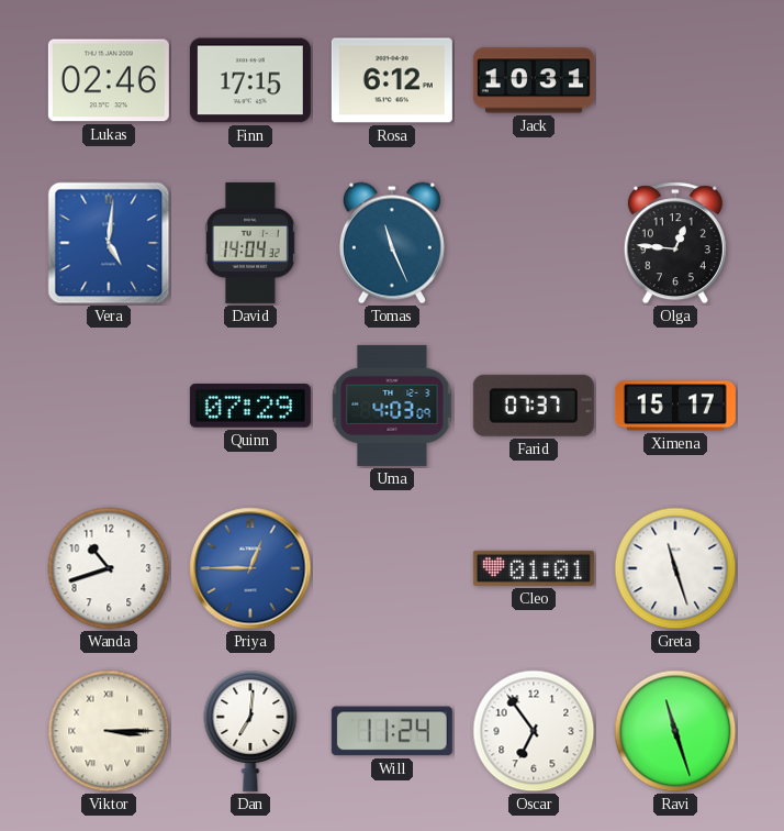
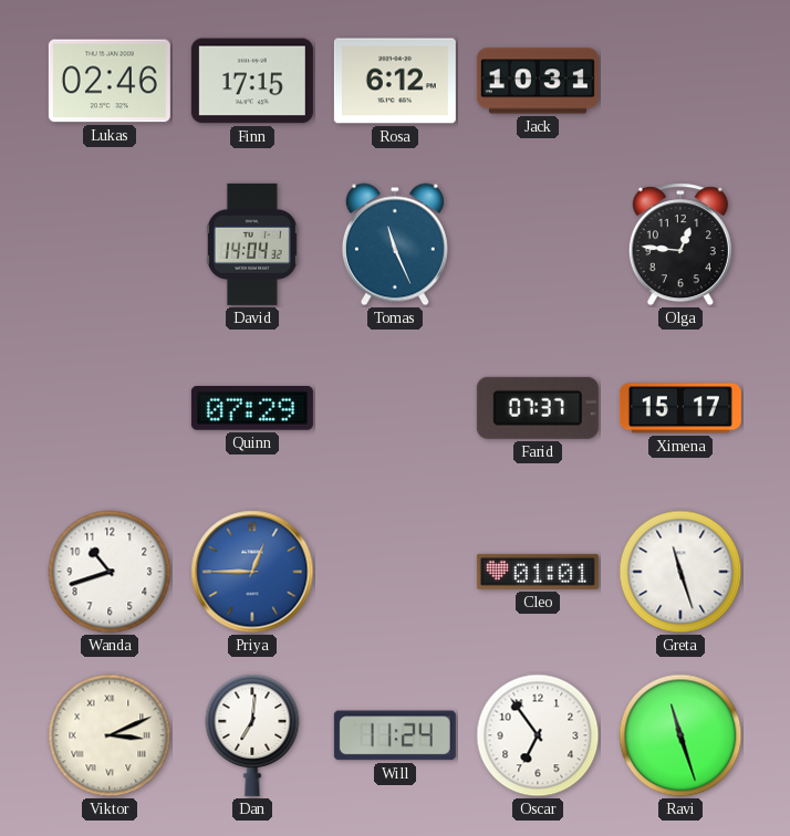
Vera: 5:01 -> none
Uma: 4:03 -> none
Viktor: 3:15 -> 3:11
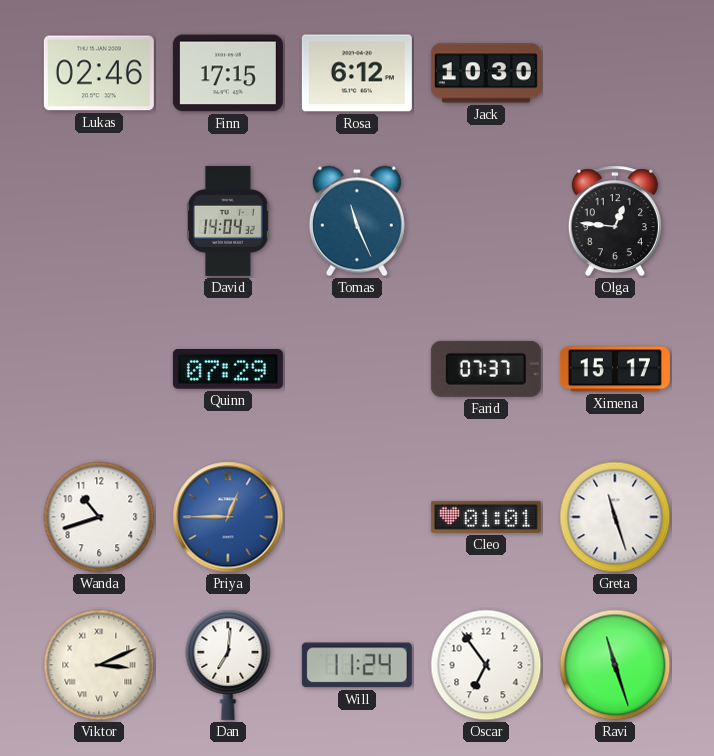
Jack: 10:31 -> 10:30
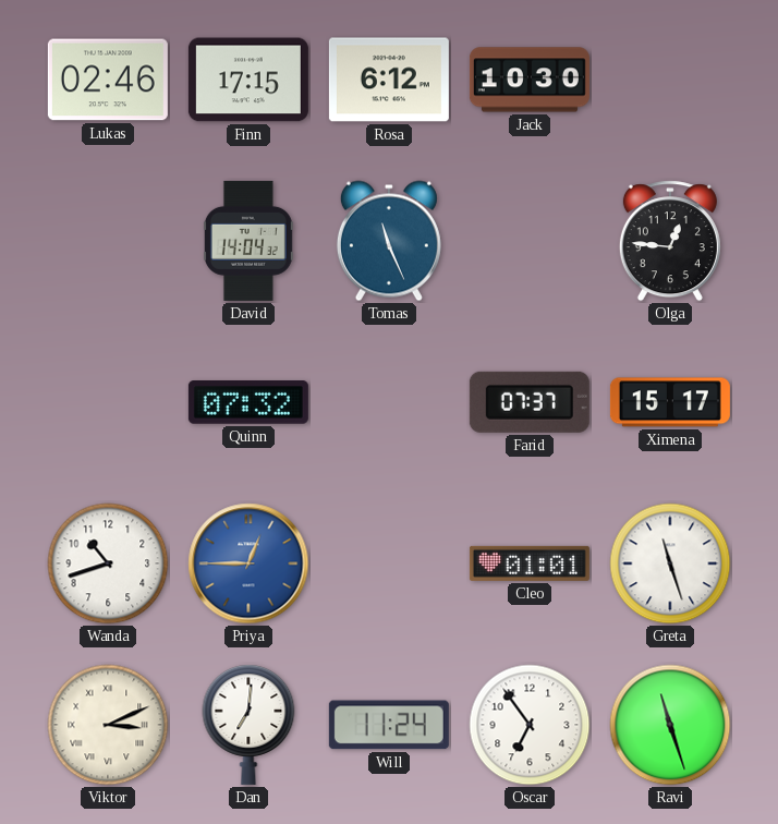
Quinn: 07:29 -> 07:32
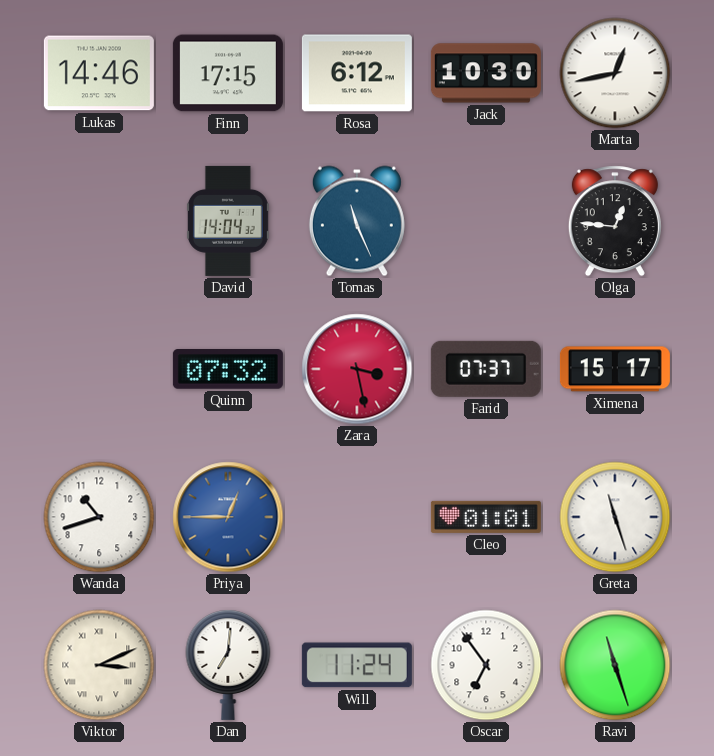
Lukas: 02:46 -> 14:46
Marta: none -> 12:43
Zara: none -> 3:28
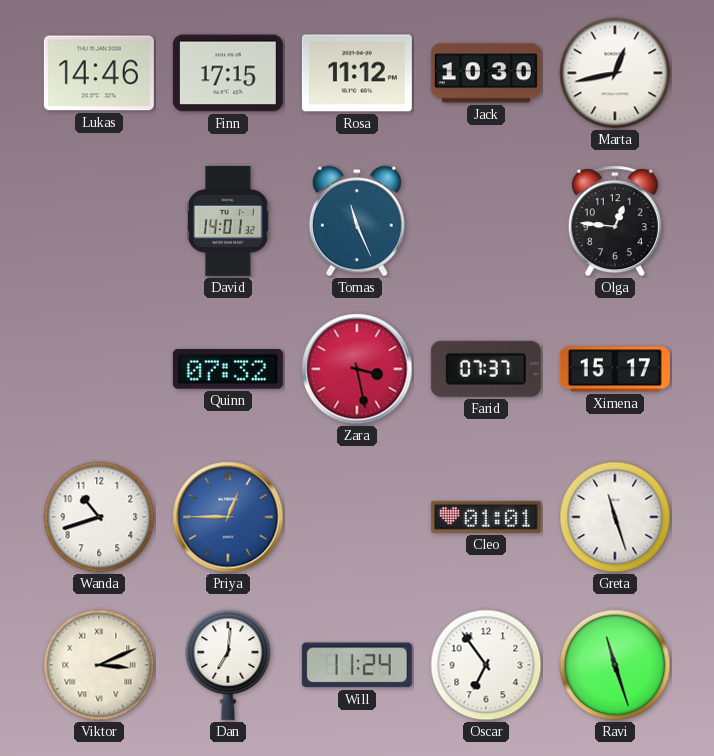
Rosa: 6:12 -> 11:12
David: 14:04 -> 14:01
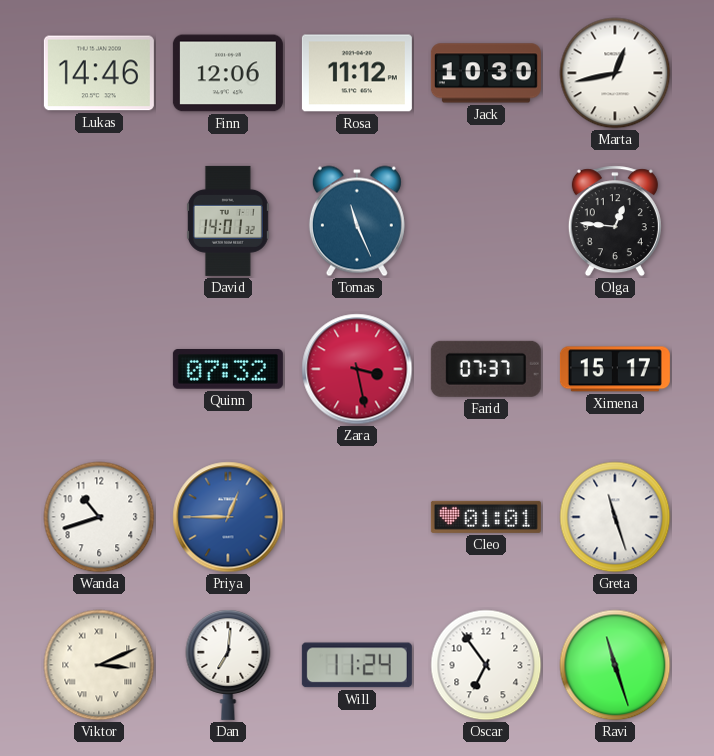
Finn: 17:15 -> 12:06
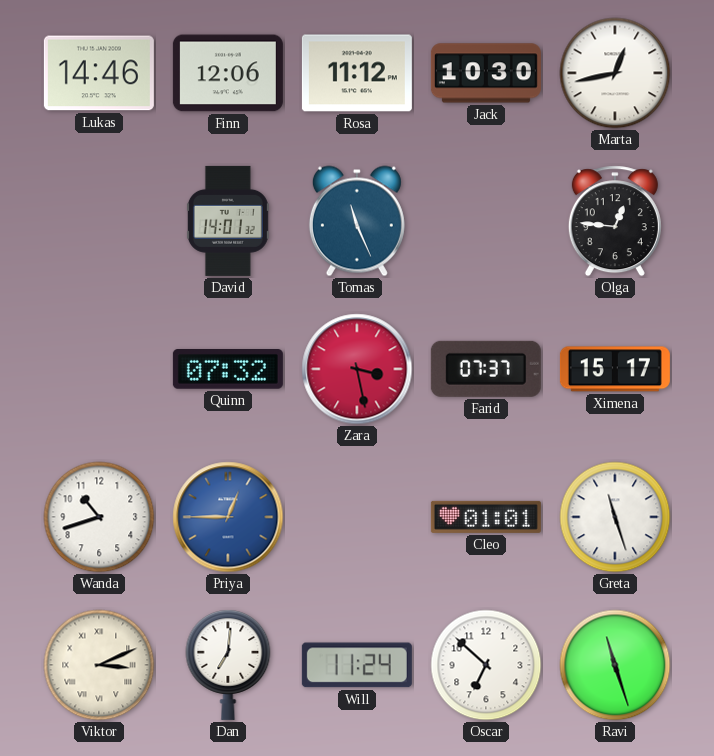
Oscar: 6:54 -> 6:52
